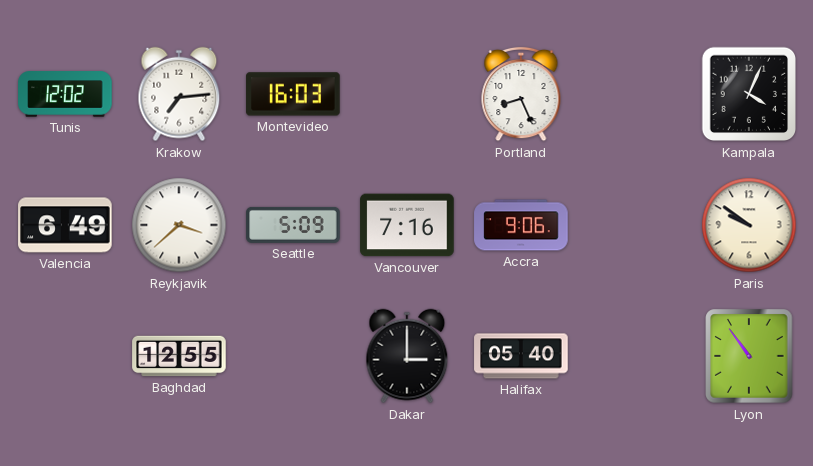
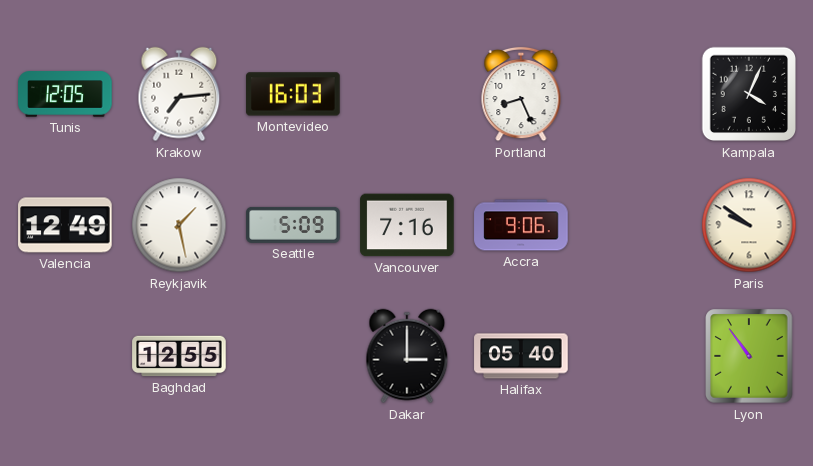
Tunis: 12:02 -> 12:05
Valencia: 6:49 -> 12:49
Reykjavik: 3:38 -> 1:28
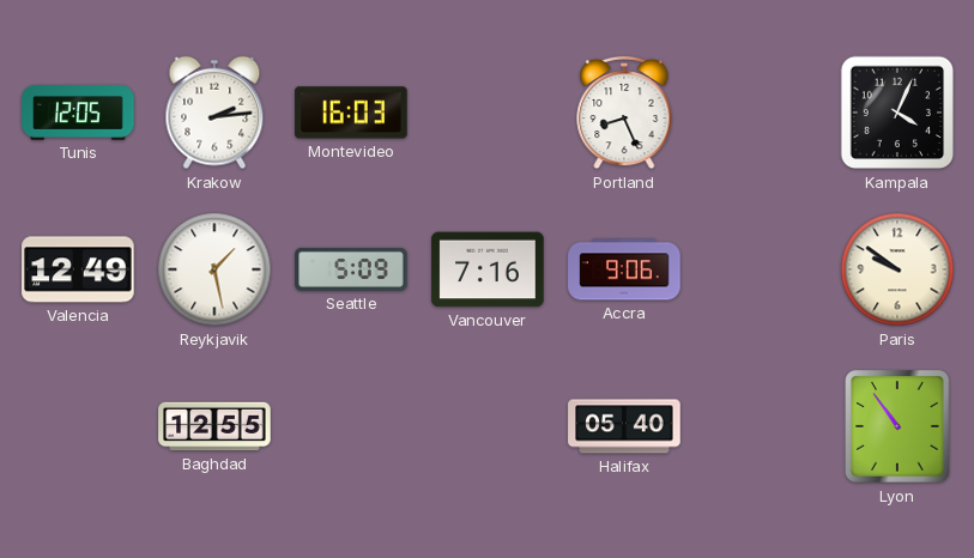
Krakow: 7:14 -> 2:14
Dakar: 3:00 -> none
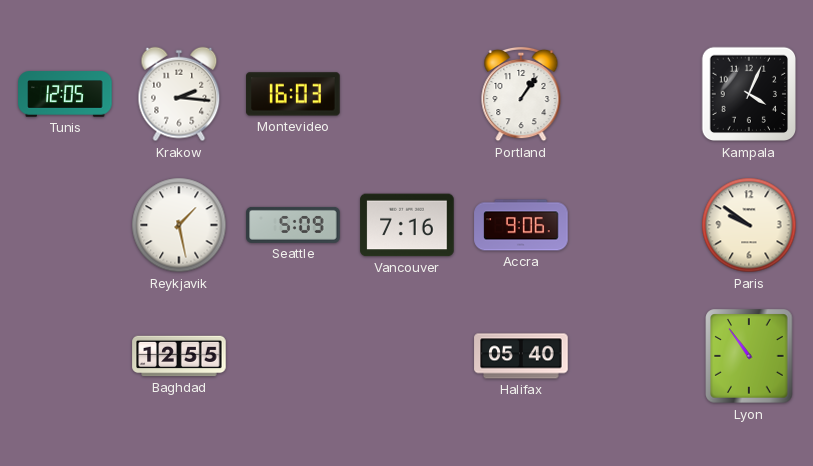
Krakow: 2:14 -> 2:16
Portland: 8:26 -> 1:06
Valencia: 12:49 -> none
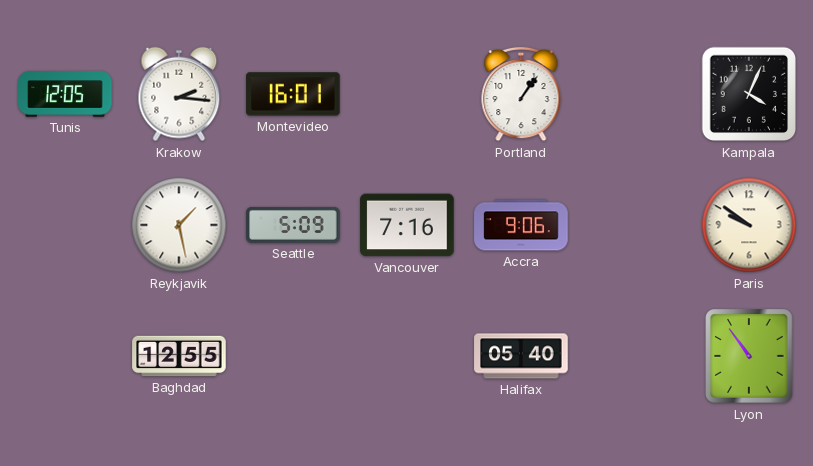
Montevideo: 16:03 -> 16:01
